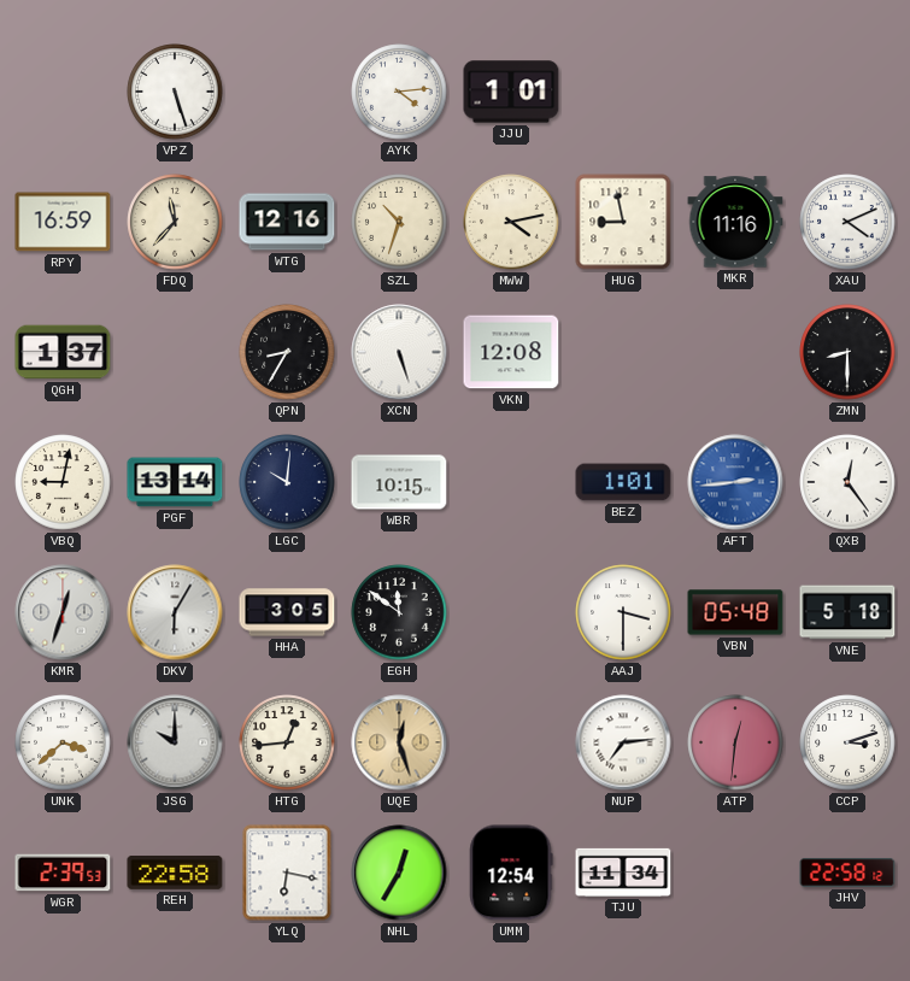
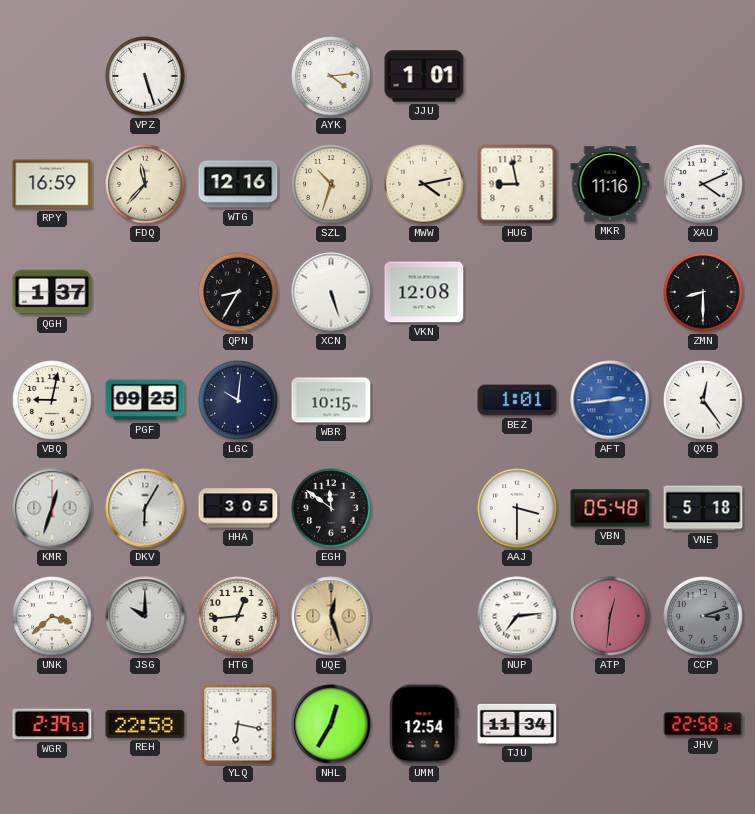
PGF: 13:14 -> 09:25
CCP dial: white -> grey
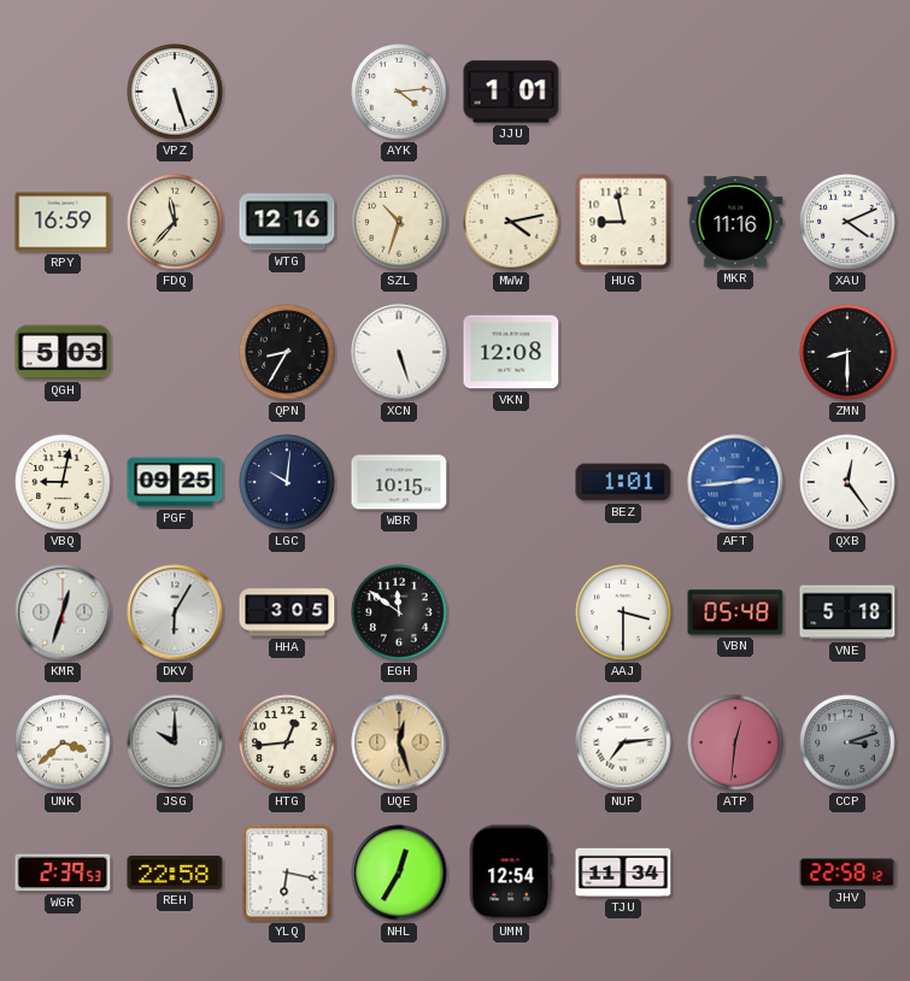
QGH: 1:37 -> 5:03
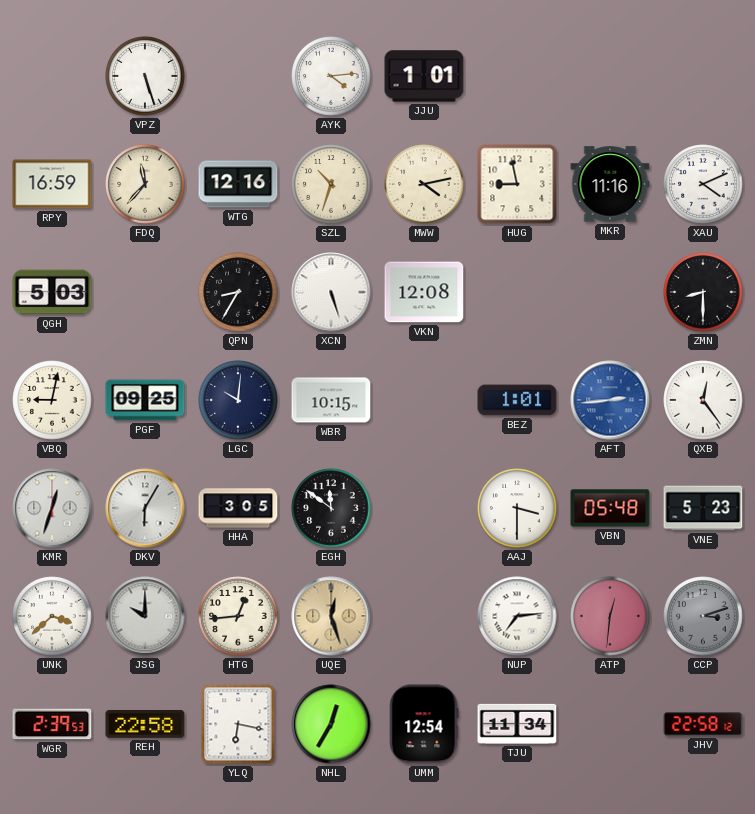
VNE: 5:18 -> 5:23
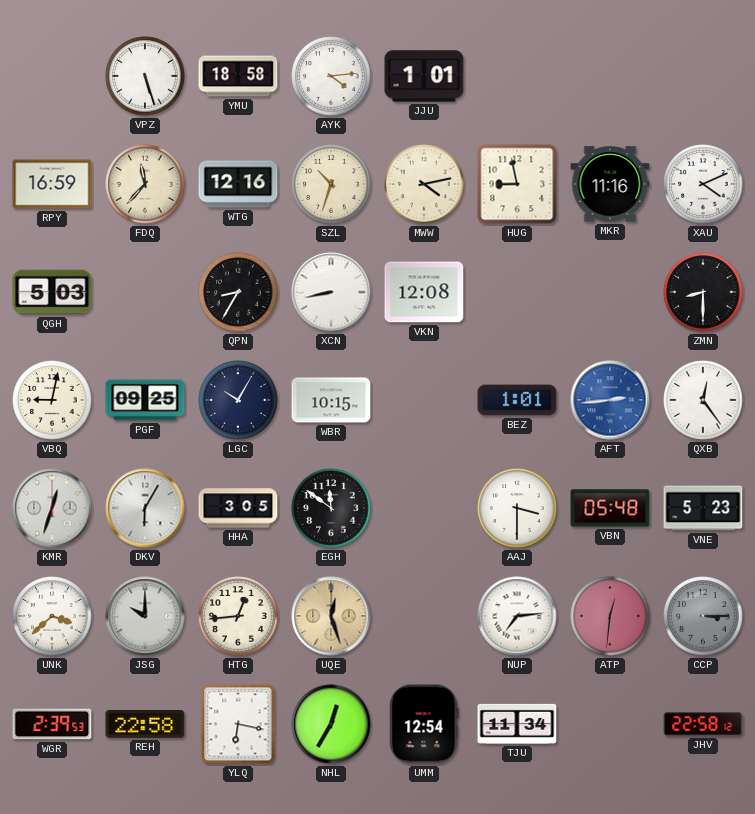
YMU: none -> 18:58
XCN: 5:27 -> 8:43
LGC: 10:01 -> 10:05
CCP: 3:12 -> 3:15
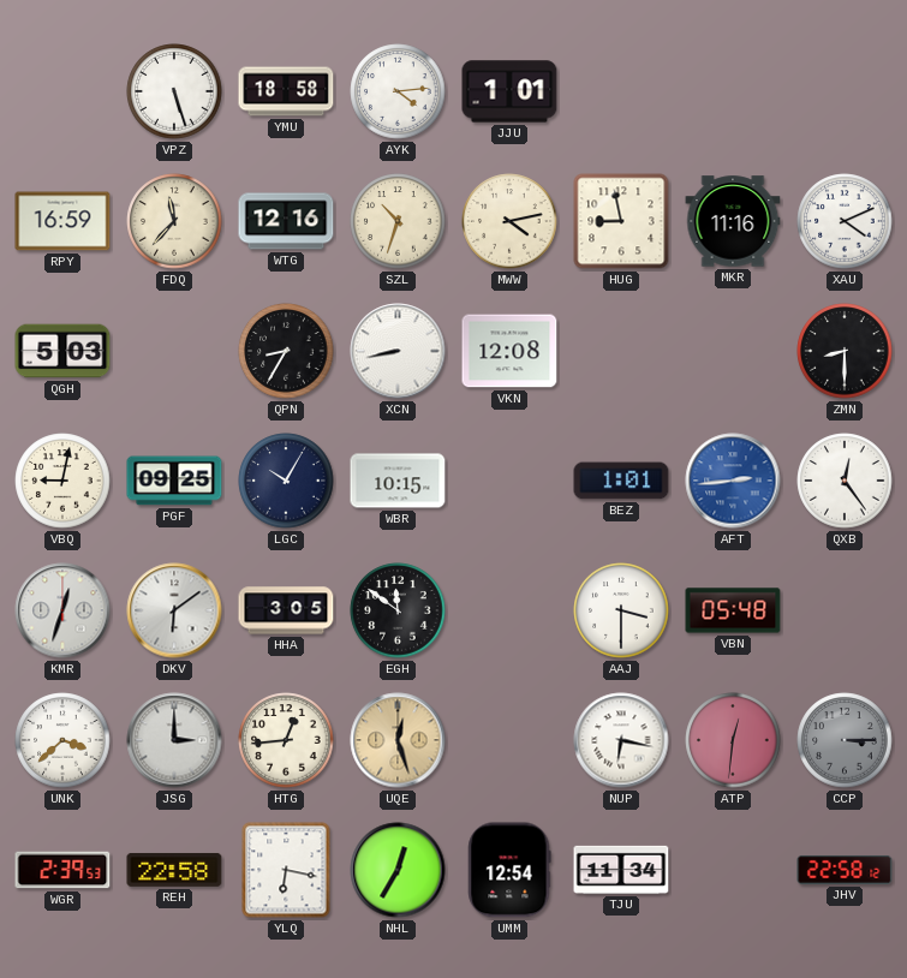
DKV: 6:05 -> 6:09
VNE: 5:23 -> none
JSG: 10:00 -> 3:00
NUP: 7:14 -> 6:17
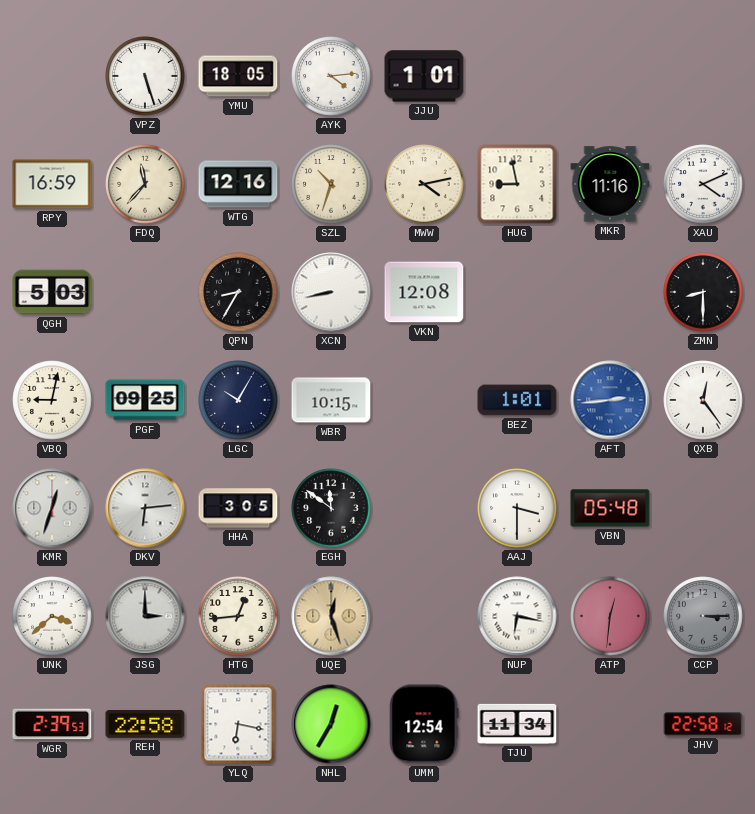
YMU: 18:58 -> 18:05
DKV: 6:09 -> 6:14
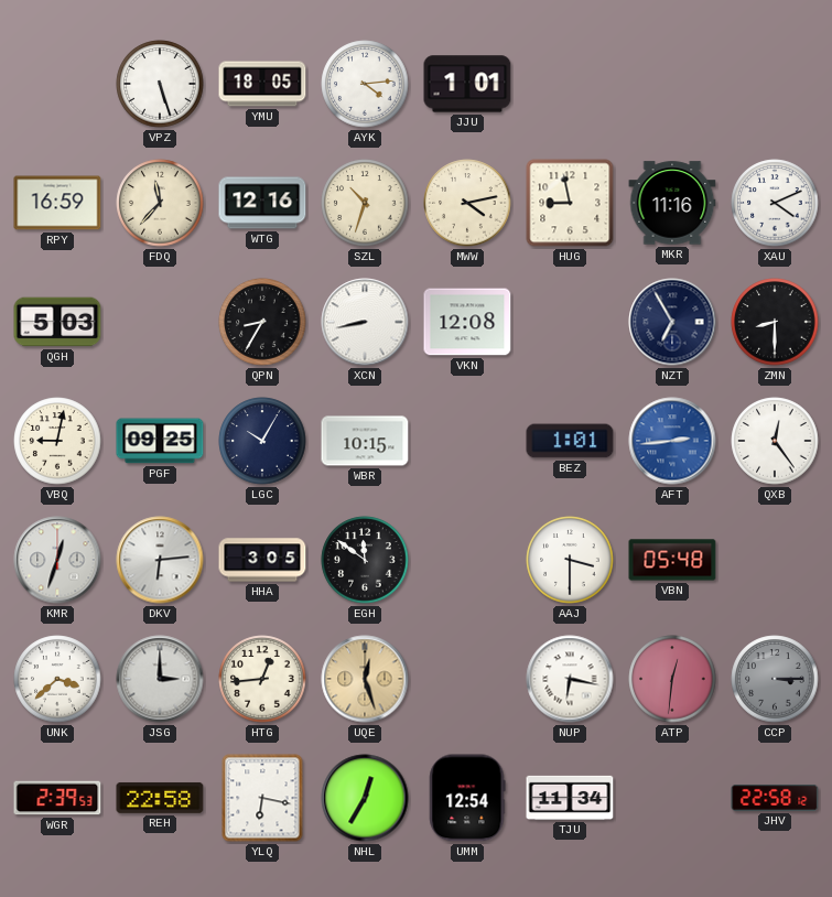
NZT: none -> 6:55
